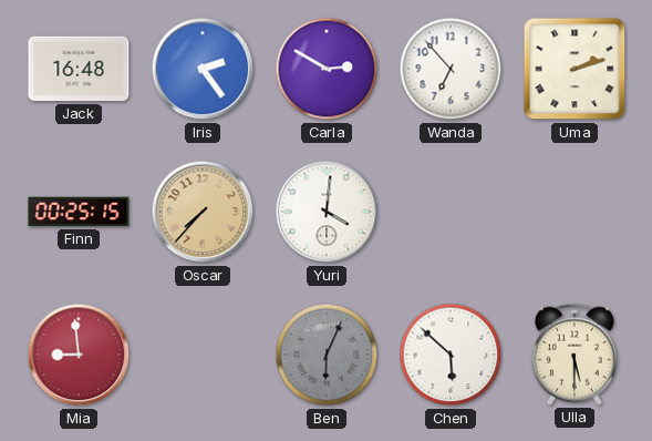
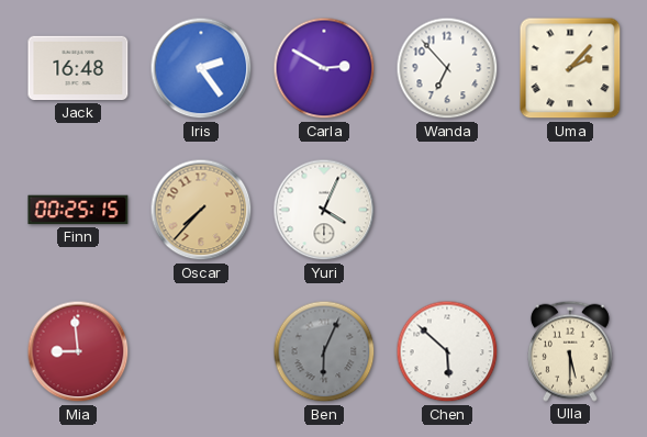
Uma: 2:12 -> 2:07
Yuri: 4:01 -> 4:04
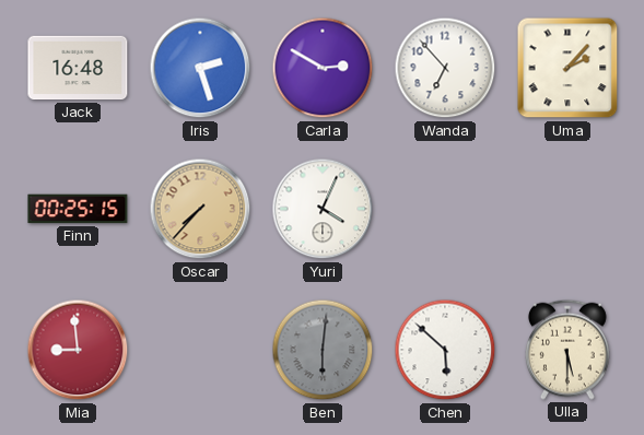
Iris: 2:24 -> 2:27
Ben: 6:04 -> 6:01
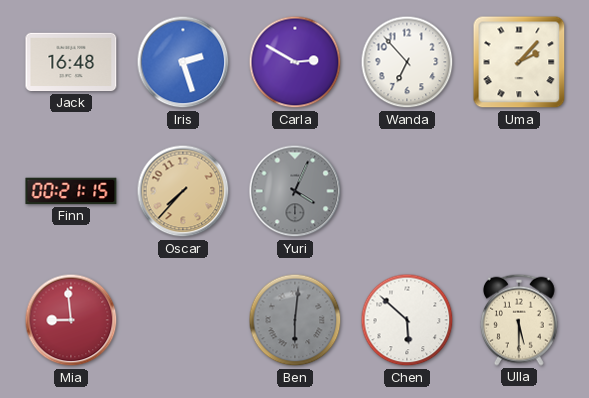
Finn: 00:25 -> 00:21
Yuri dial: white -> grey
